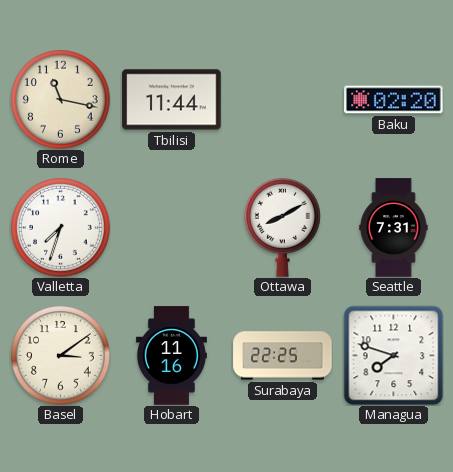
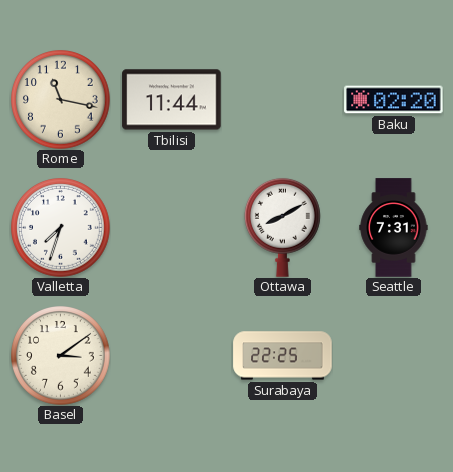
Hobart: 11:16 -> none
Managua: 7:48 -> none
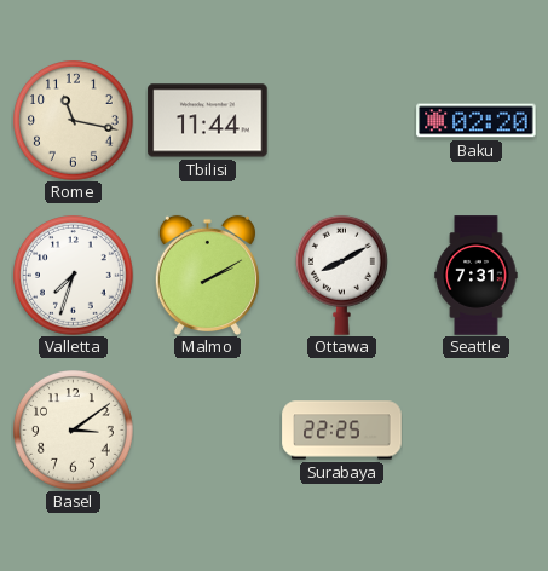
Malmo: none -> 2:10
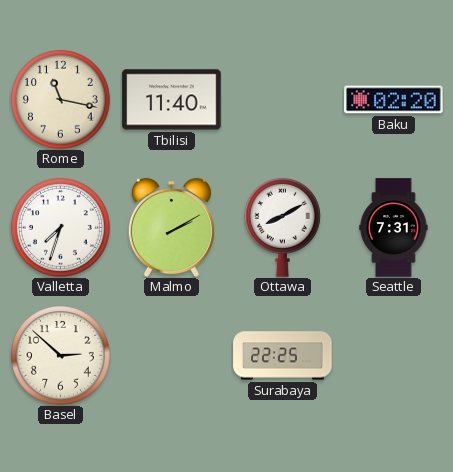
Tbilisi: 11:44 -> 11:40
Basel: 3:09 -> 2:52
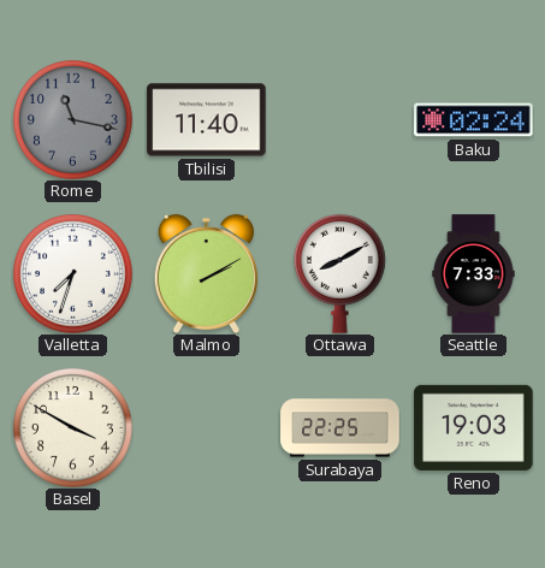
Rome dial: cream -> grey
Baku: 02:20 -> 02:24
Seattle: 7:31 -> 7:33
Basel: 2:52 -> 3:50
Reno: none -> 19:03
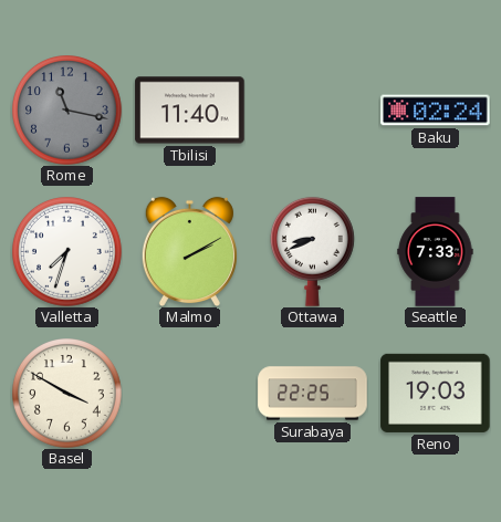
Ottawa: 8:10 -> 8:41
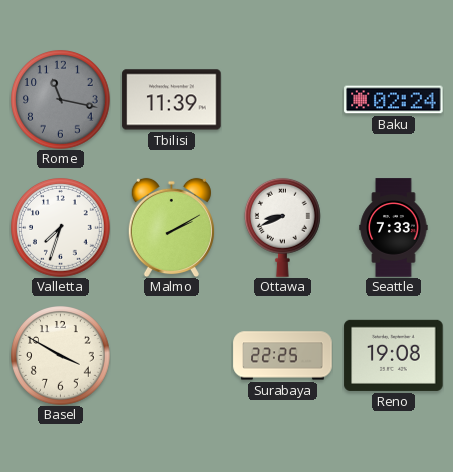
Tbilisi: 11:40 -> 11:39
Reno: 19:03 -> 19:08
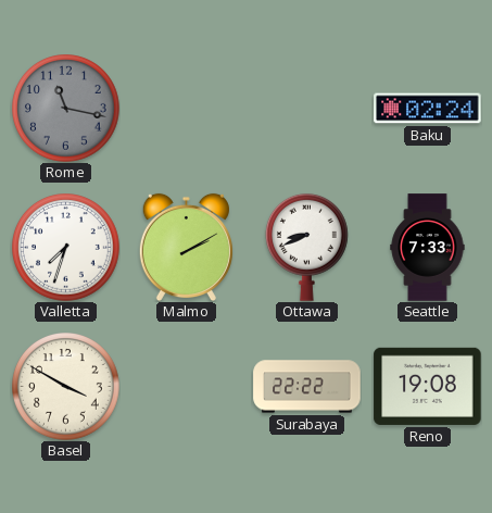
Tbilisi: 11:39 -> none
Surabaya: 22:25 -> 22:22
